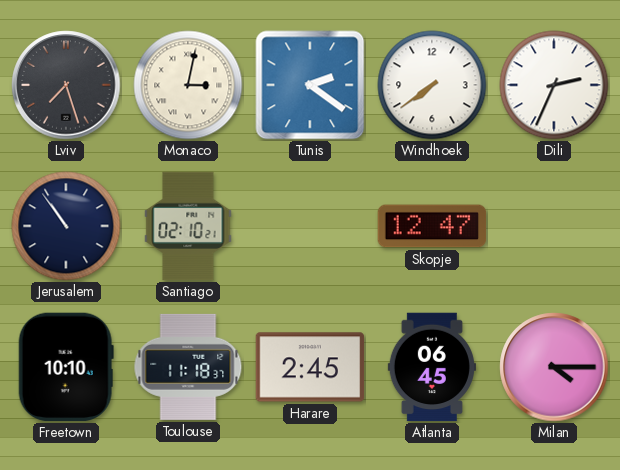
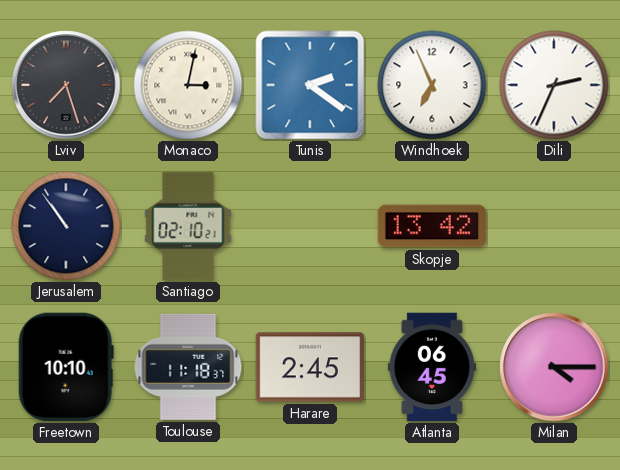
Windhoek: 7:39 -> 6:56
Skopje: 12:47 -> 13:42
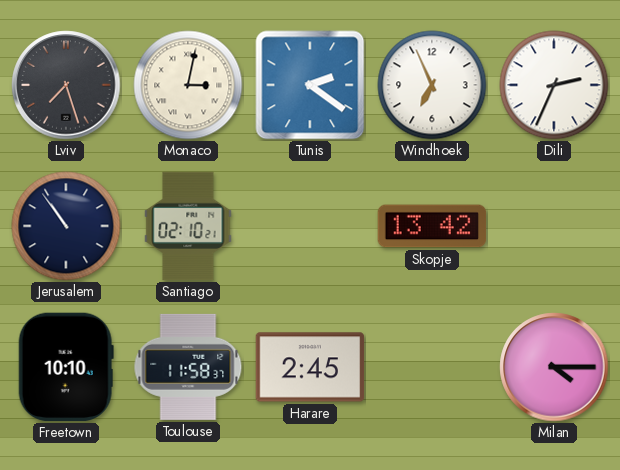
Toulouse: 11:18 -> 11:58
Atlanta: 06:45 -> none
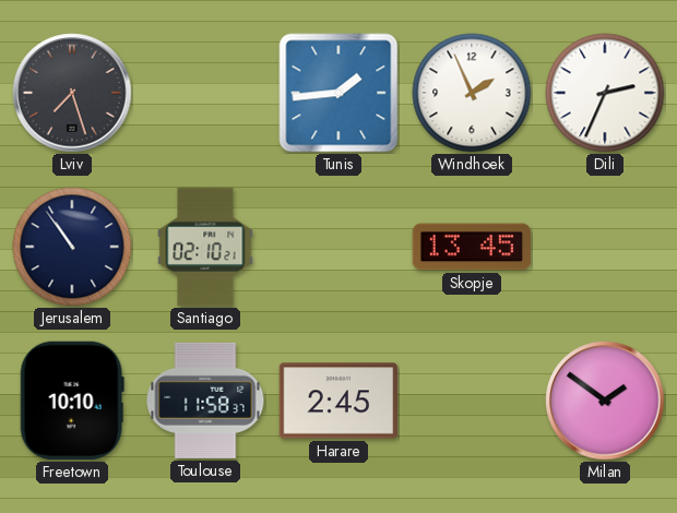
Monaco: 3:02 -> none
Tunis: 2:21 -> 1:44
Windhoek: 6:56 -> 1:56
Skopje: 13:42 -> 13:45
Milan: 4:15 -> 1:51
